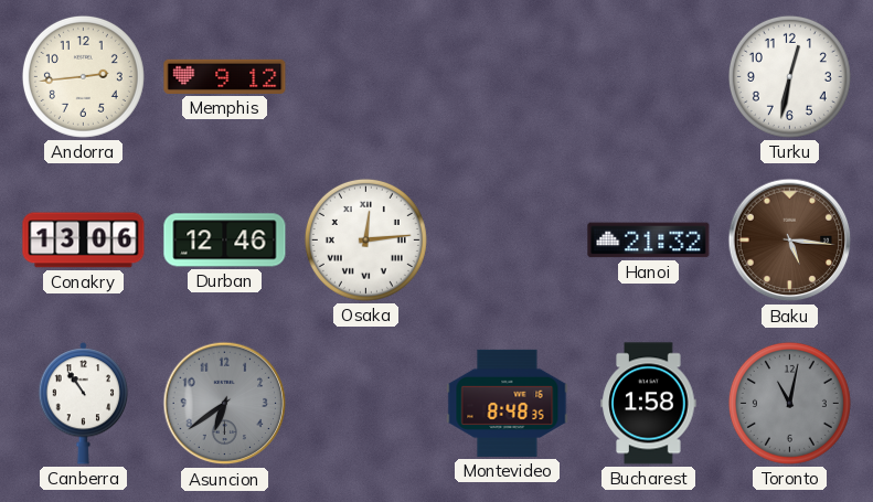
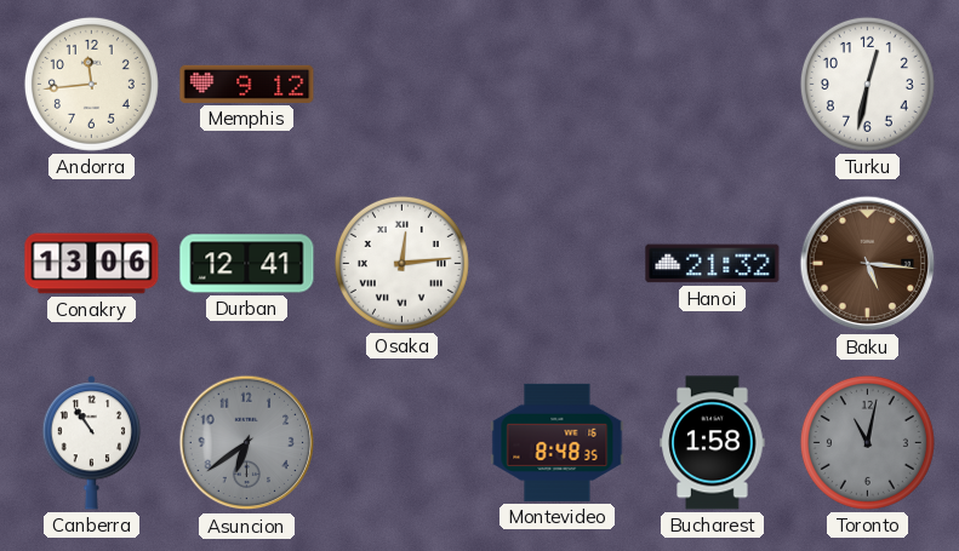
Andorra: 2:44 -> 11:44
Durban: 12:46 -> 12:41
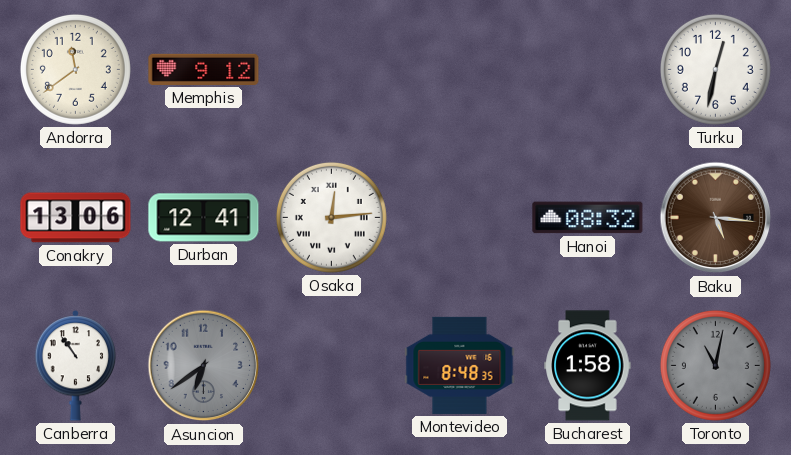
Andorra: 11:44 -> 11:39
Hanoi: 21:32 -> 08:32
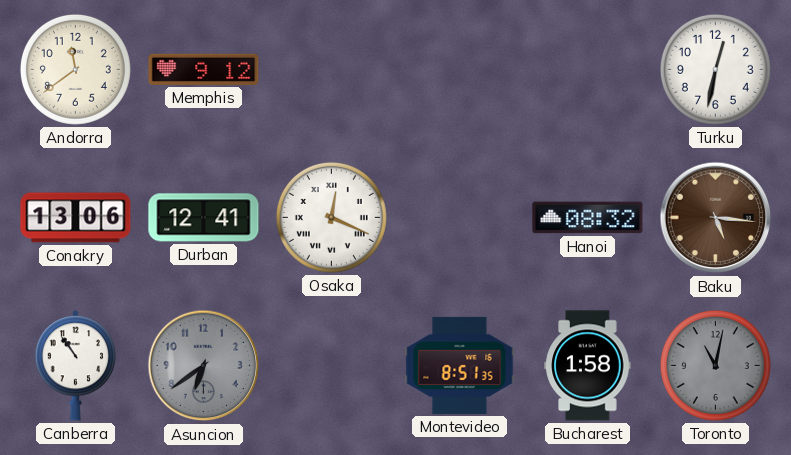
Osaka: 12:14 -> 12:19
Montevideo: 8:48 -> 8:51
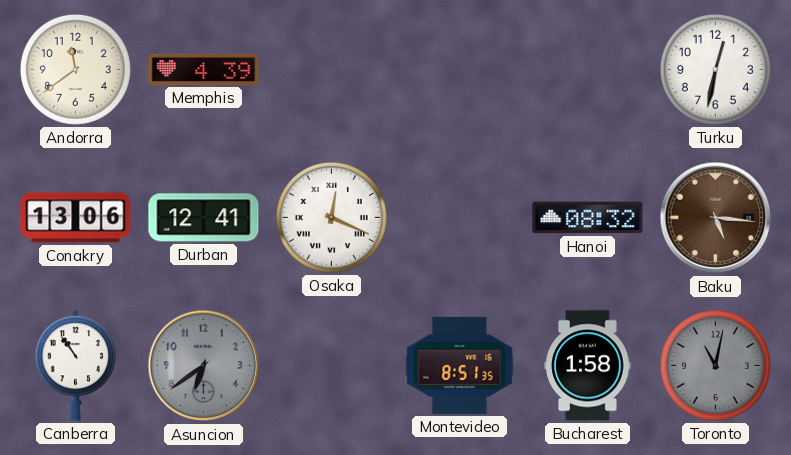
Memphis: 9:12 -> 4:39
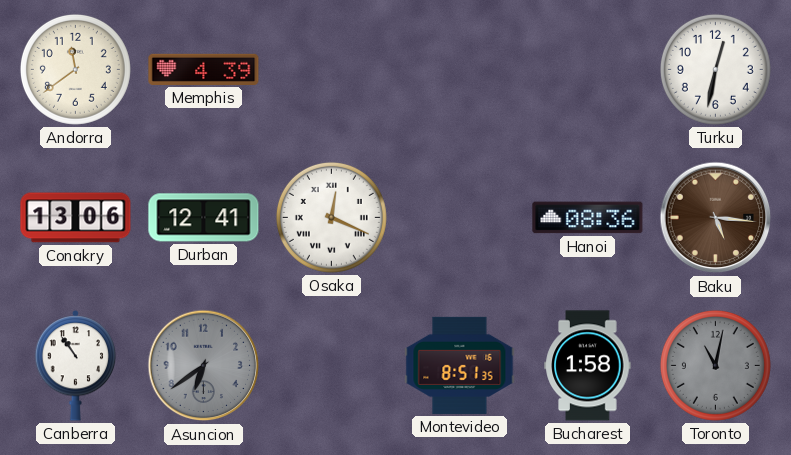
Hanoi: 08:32 -> 08:36
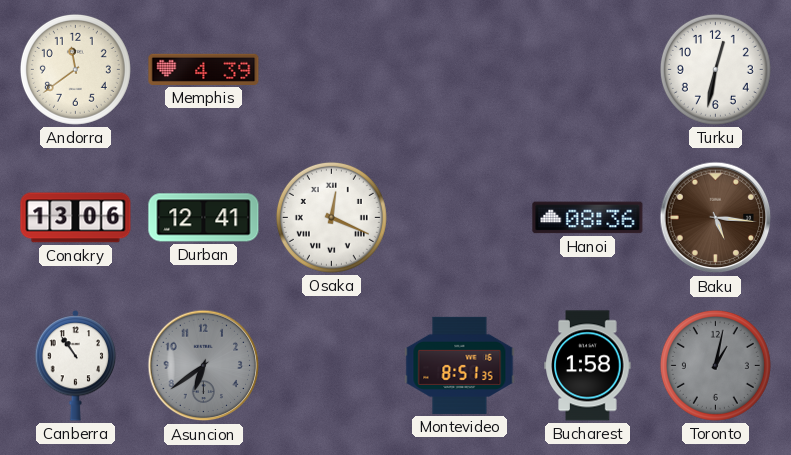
Toronto: 11:02 -> 1:02
